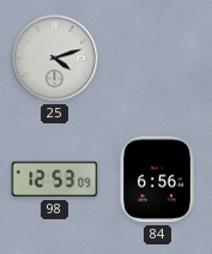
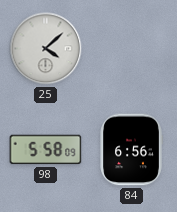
25: 4:12 -> 4:08
98: 12:53 -> 5:58
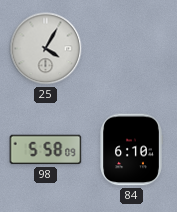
25: 4:08 -> 4:05
84: 6:56 -> 6:10
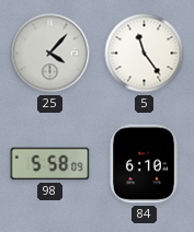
25: 4:05 -> 4:07
5: none -> 11:24
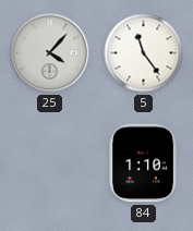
98: 5:58 -> none
84: 6:10 -> 1:10
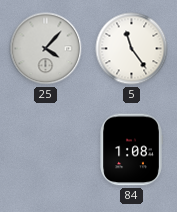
84: 1:10 -> 1:08
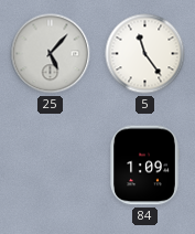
25: 4:07 -> 5:07
84: 1:08 -> 1:09
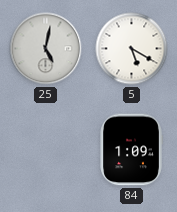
25: 5:07 -> 5:02
5: 11:24 -> 5:20
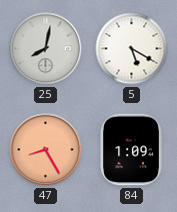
25: 5:02 -> 8:02
47: none -> 8:25
